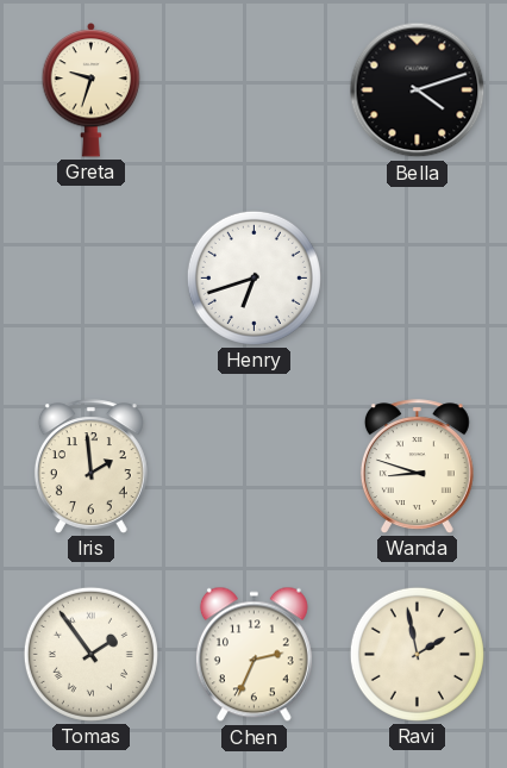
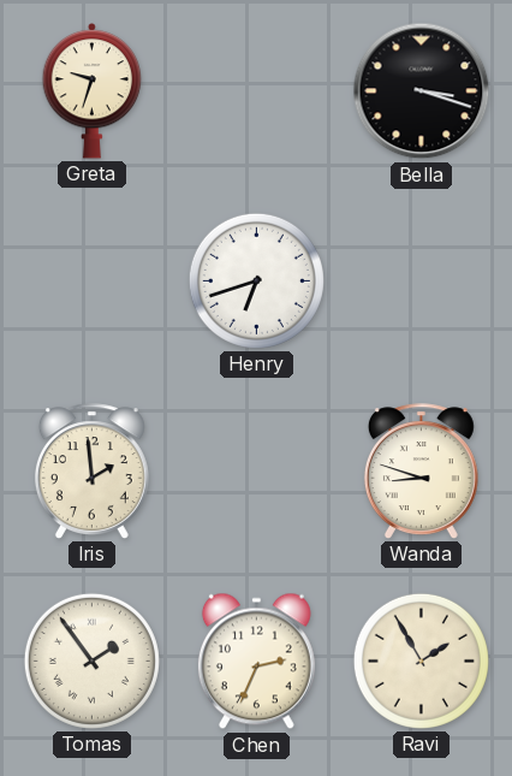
Bella: 4:12 -> 3:18
Ravi: 1:58 -> 1:55
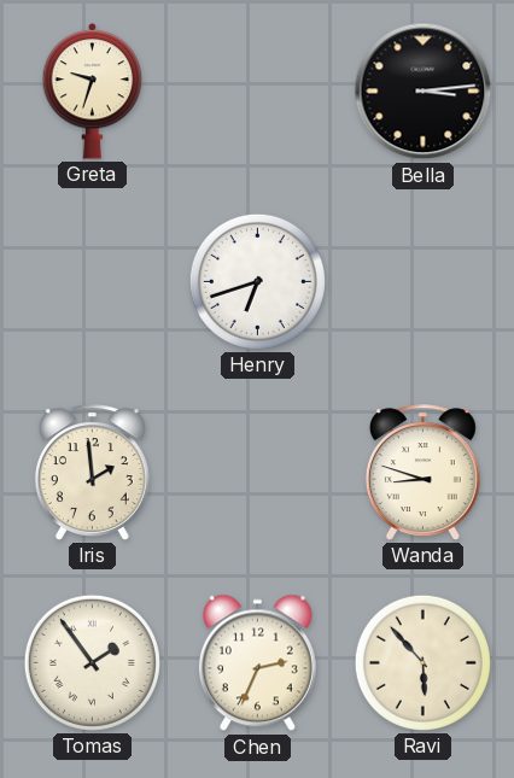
Bella: 3:18 -> 3:14
Ravi: 1:55 -> 5:53
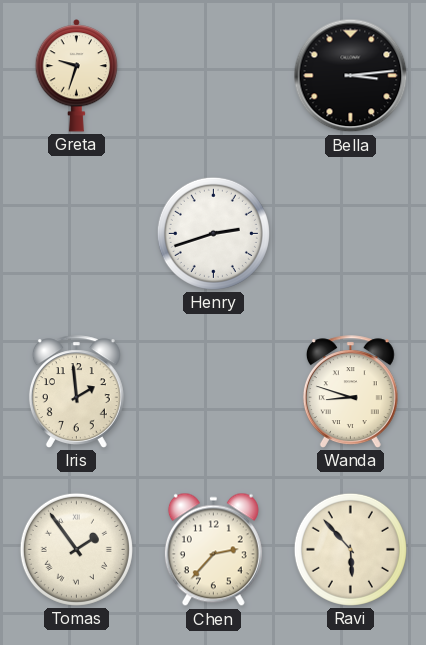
Henry: 6:42 -> 2:42
Chen: 2:34 -> 2:37
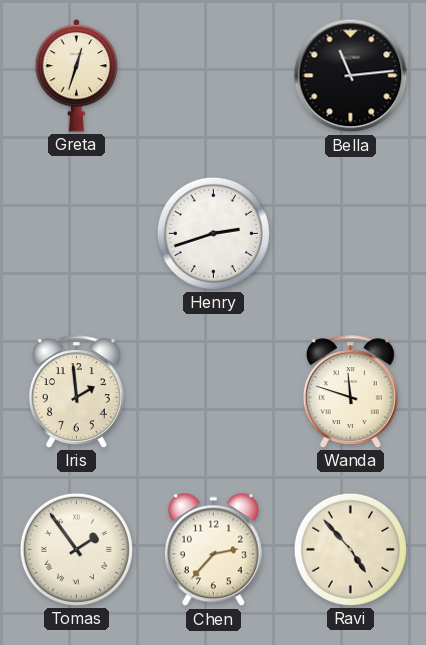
Greta: 9:33 -> 12:33
Bella: 3:14 -> 11:14
Wanda: 8:48 -> 11:48
Ravi: 5:53 -> 4:53
